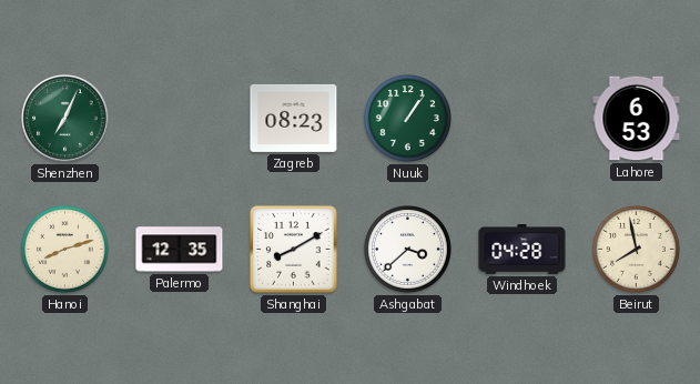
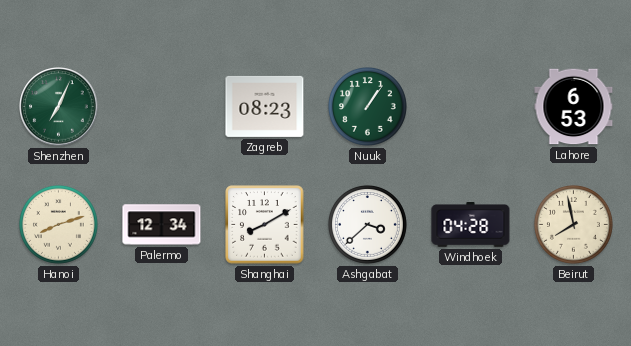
Palermo: 12:35 -> 12:34
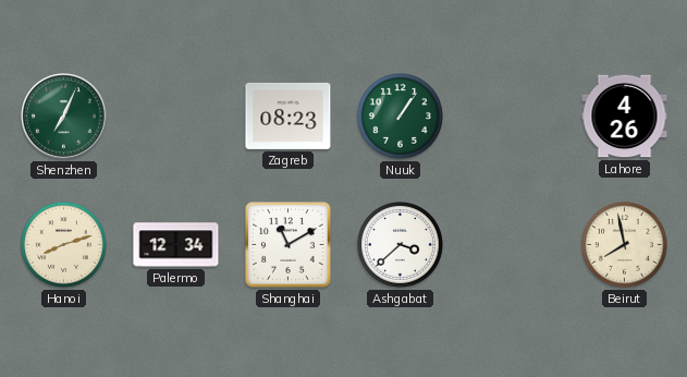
Lahore: 6:53 -> 4:26
Shanghai: 8:10 -> 11:10
Windhoek: 04:28 -> none
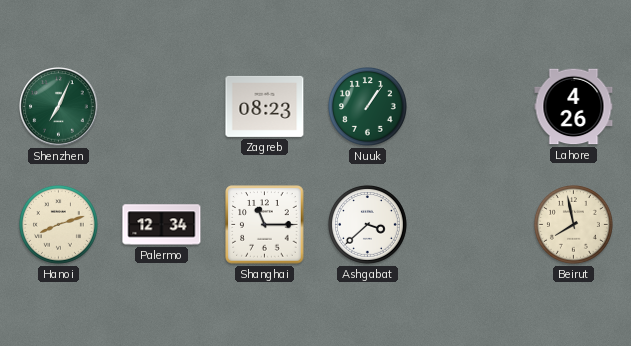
Shanghai: 11:10 -> 11:15
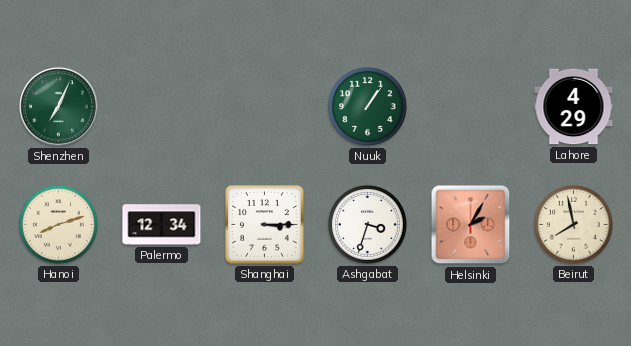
Zagreb: 08:23 -> none
Lahore: 4:26 -> 4:29
Shanghai: 11:15 -> 3:15
Ashgabat: 3:38 -> 3:33
Helsinki: none -> 2:05
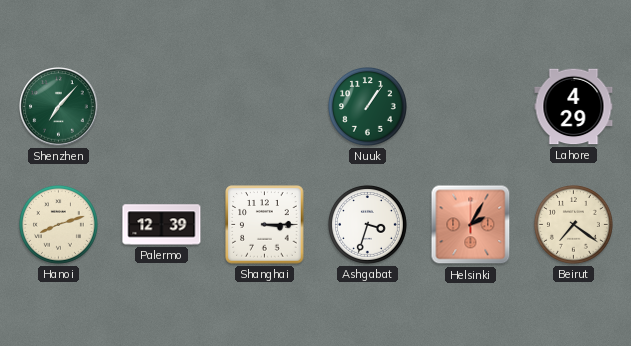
Shenzhen: 7:04 -> 7:07
Palermo: 12:34 -> 12:39
Beirut: 7:58 -> 7:21
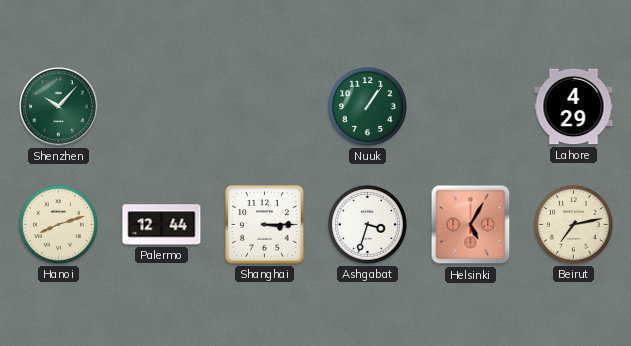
Shenzhen: 7:07 -> 10:07
Palermo: 12:39 -> 12:44
Helsinki: 2:05 -> 5:05
Beirut: 7:21 -> 7:13
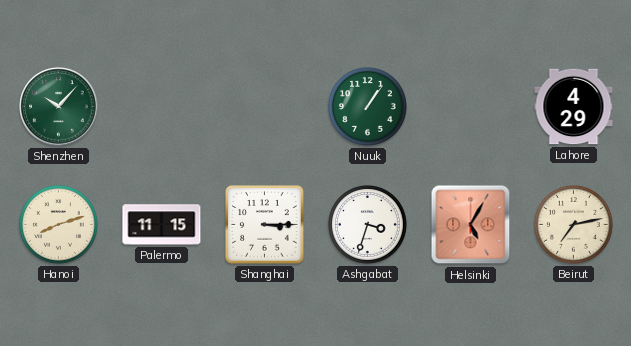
Palermo: 12:44 -> 11:15
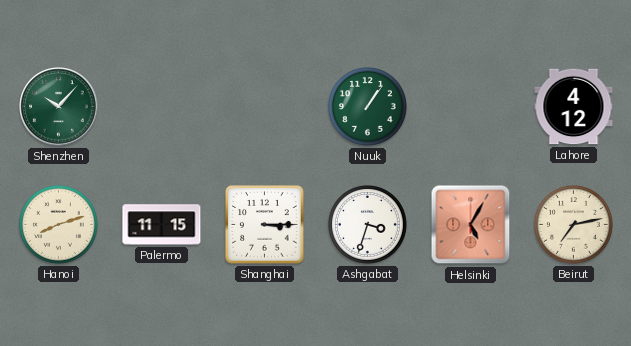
Lahore: 4:29 -> 4:12
